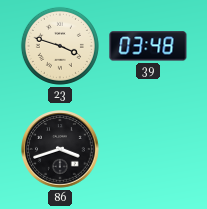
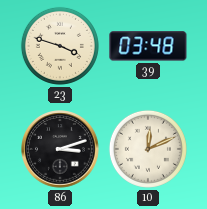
86: 3:42 -> 3:12
10: none -> 12:11
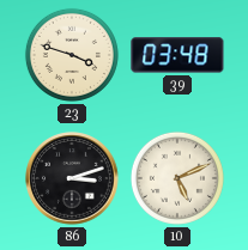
10: 12:11 -> 5:11
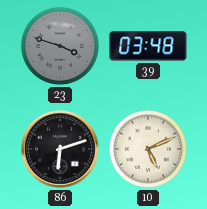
23 dial: cream -> grey
86: 3:12 -> 6:12
